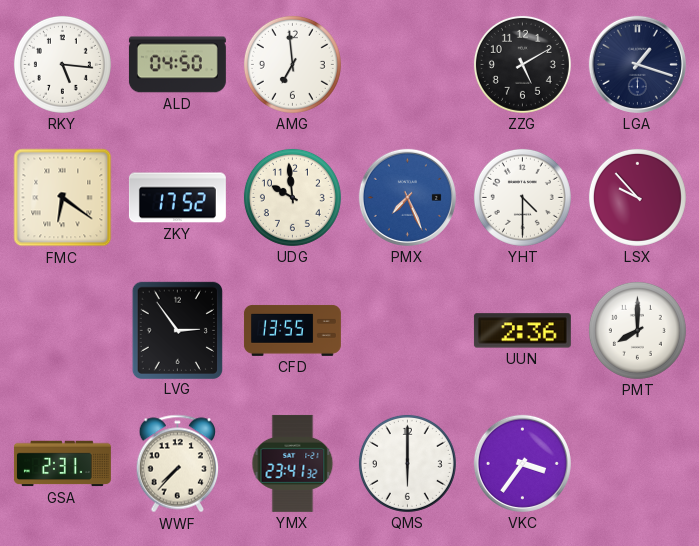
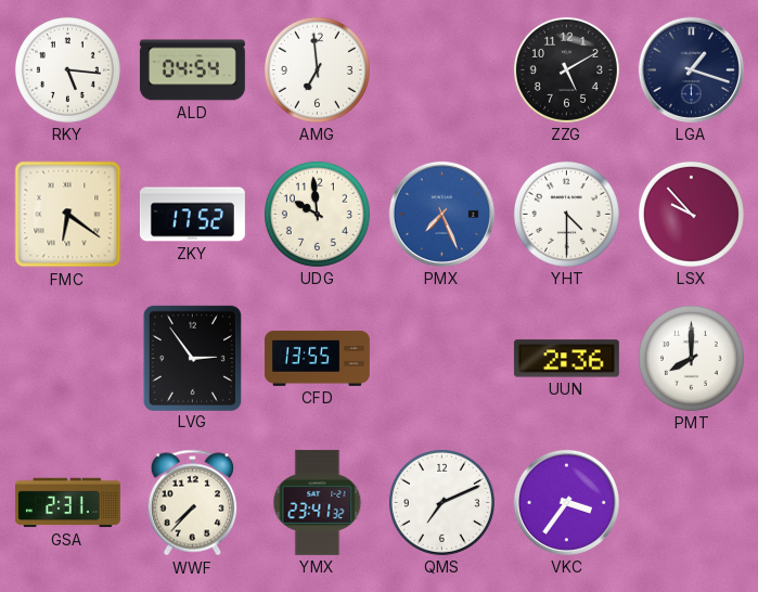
ALD: 04:50 -> 04:54
QMS: 6:00 -> 7:11
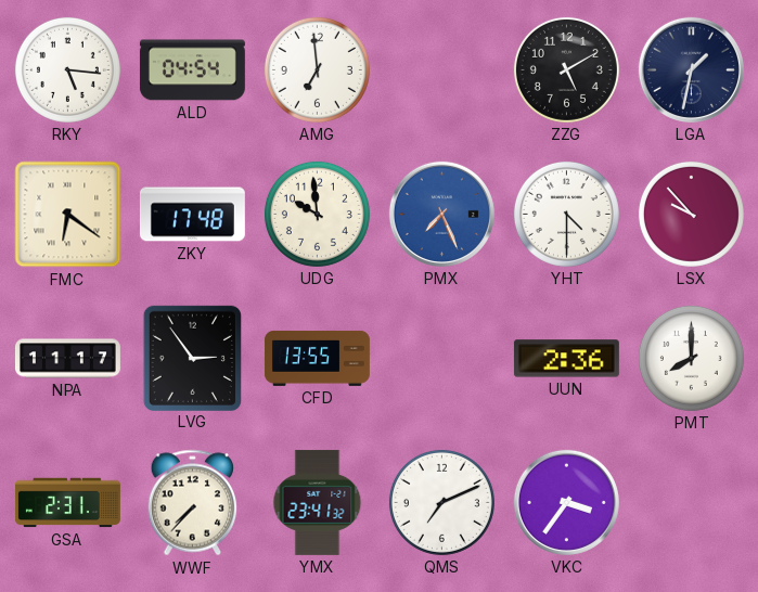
LGA: 1:18 -> 1:32
ZKY: 17:52 -> 17:48
NPA: none -> 11:17
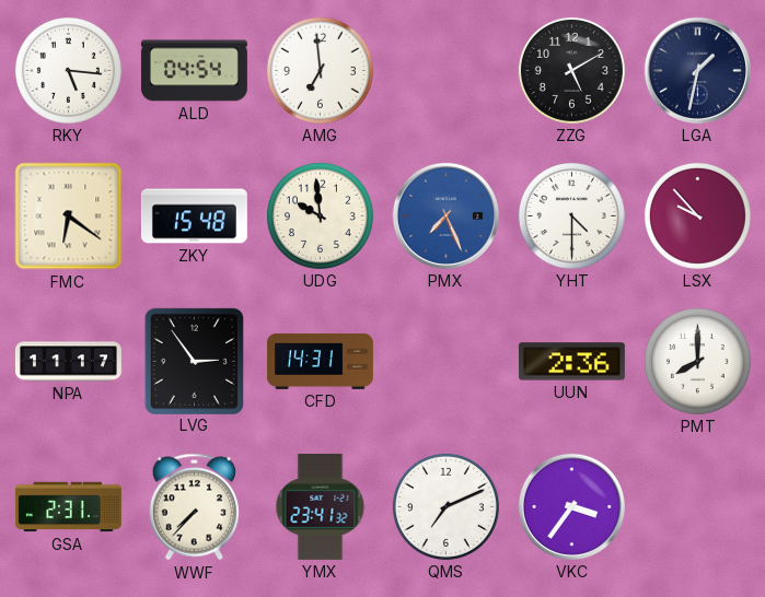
ZKY: 17:48 -> 15:48
CFD: 13:55 -> 14:31
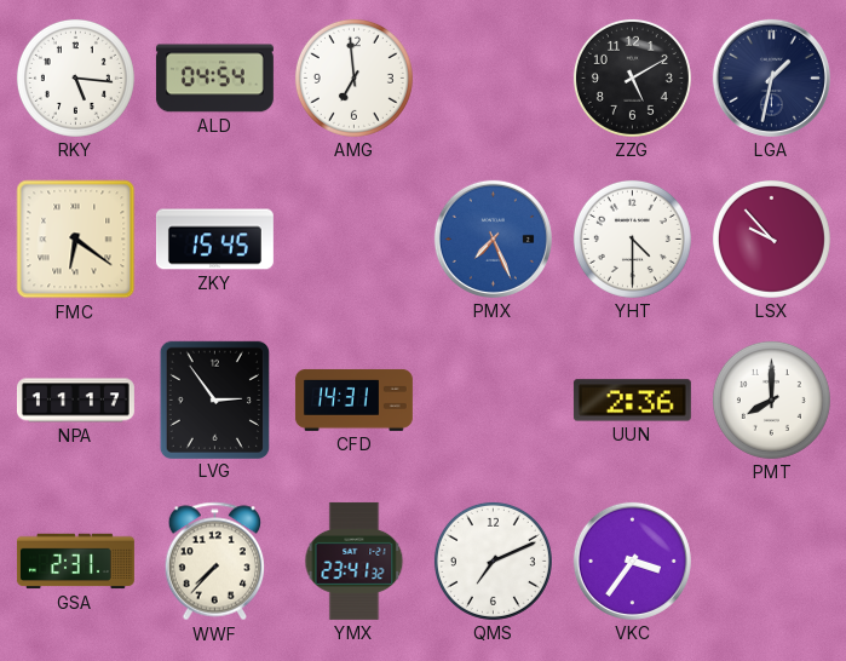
ZKY: 15:48 -> 15:45
UDG: 9:59 -> none
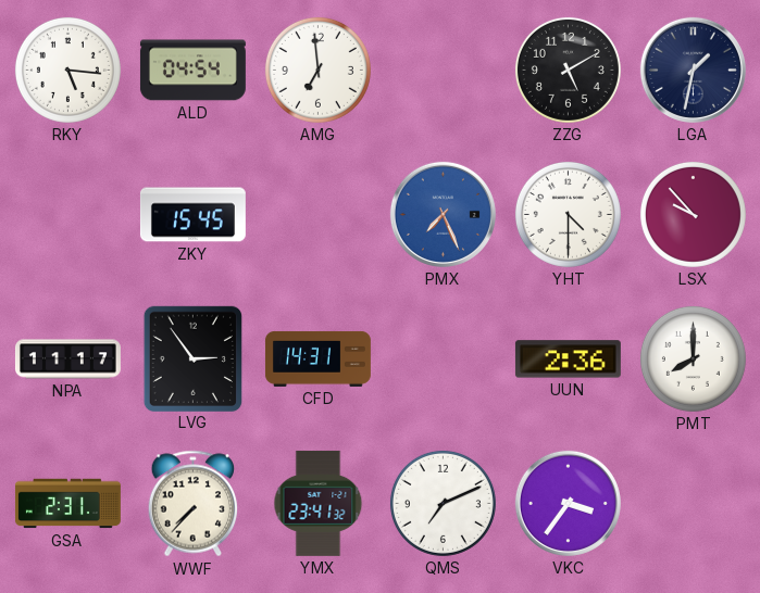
FMC: 6:21 -> none
